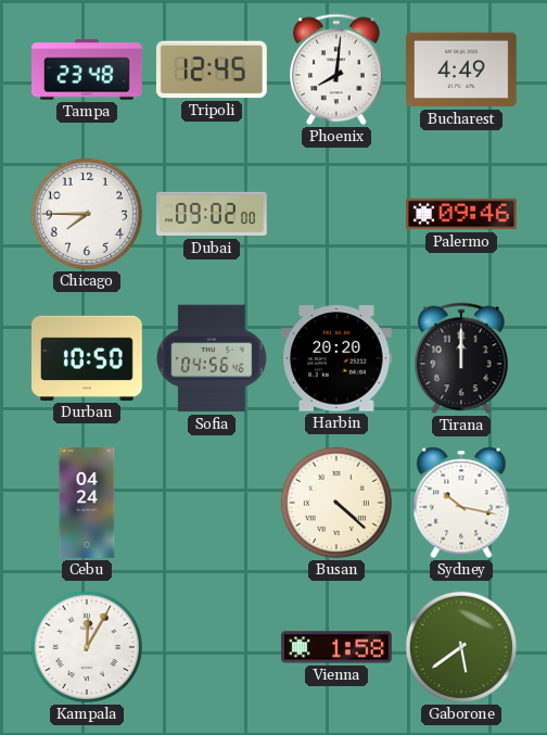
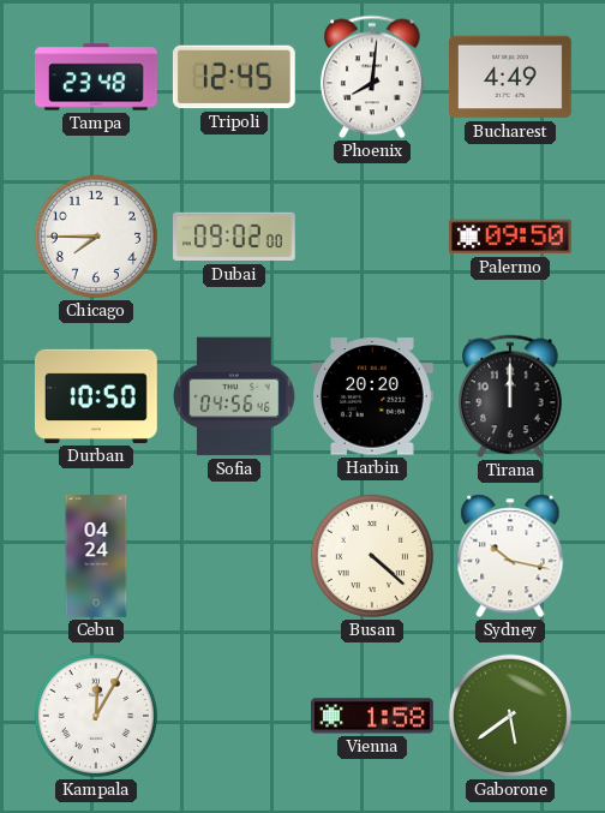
Palermo: 09:46 -> 09:50
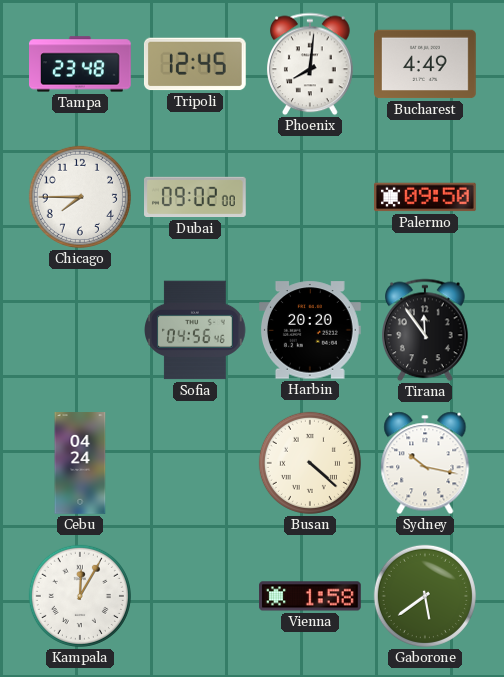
Durban: 10:50 -> none
Tirana: 12:00 -> 11:54
